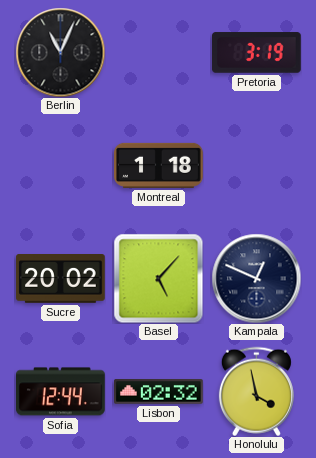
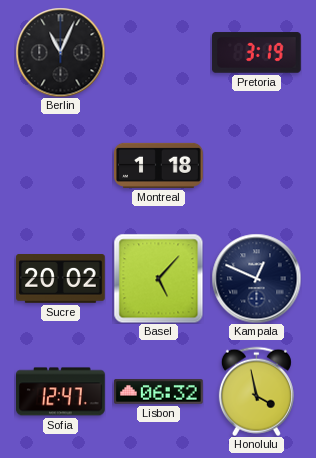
Sofia: 12:44 -> 12:47
Lisbon: 02:32 -> 06:32
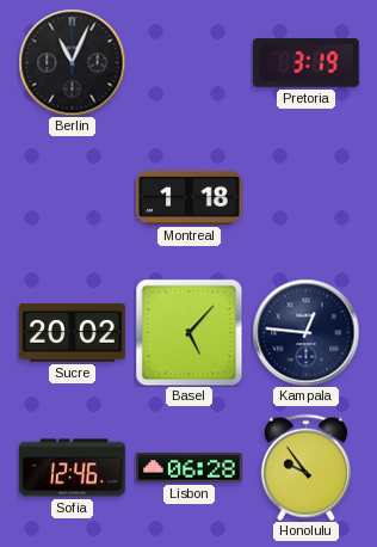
Kampala: 12:49 -> 12:46
Sofia: 12:47 -> 12:46
Lisbon: 06:32 -> 06:28
Honolulu: 3:58 -> 9:54
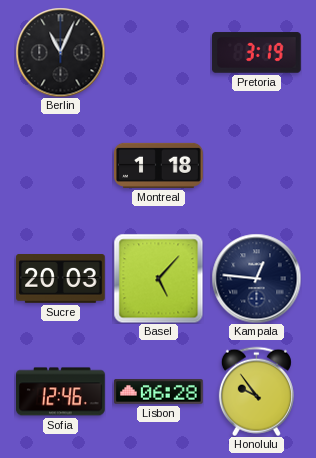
Sucre: 20:02 -> 20:03
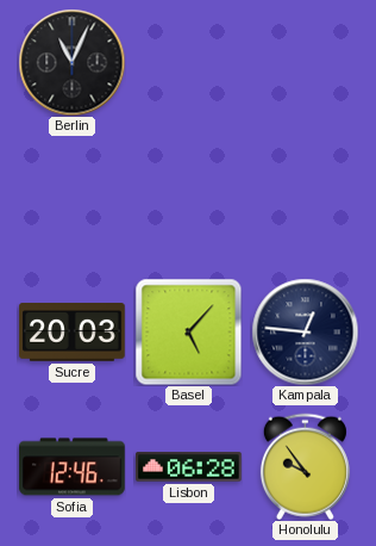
Pretoria: 3:19 -> none
Montreal: 1:18 -> none
